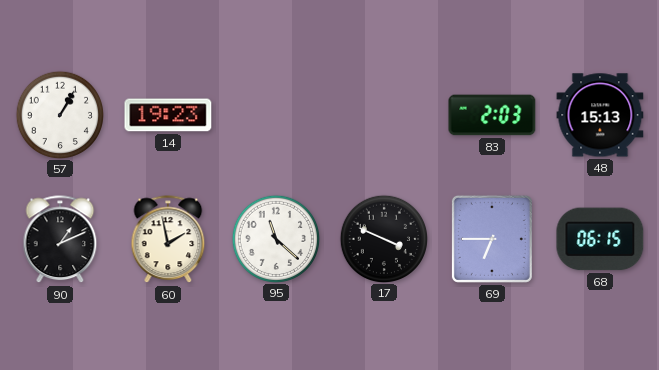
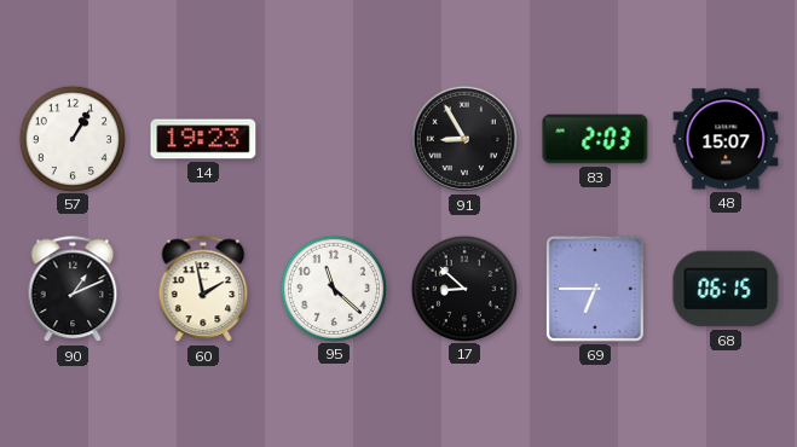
91: none -> 8:55
48: 15:13 -> 15:07
17: 3:49 -> 8:52
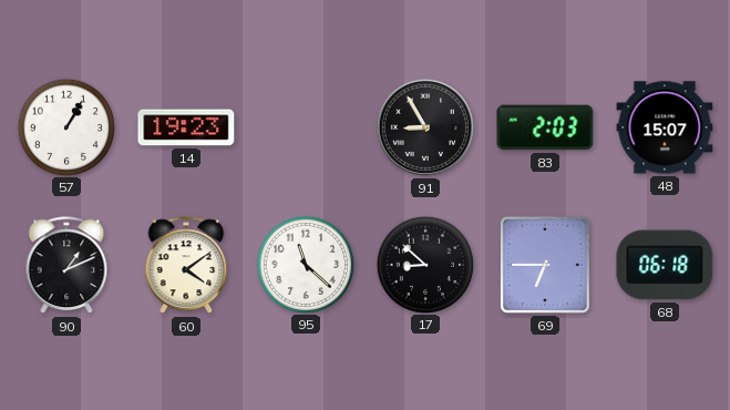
60: 1:58 -> 4:09
68: 06:15 -> 06:18
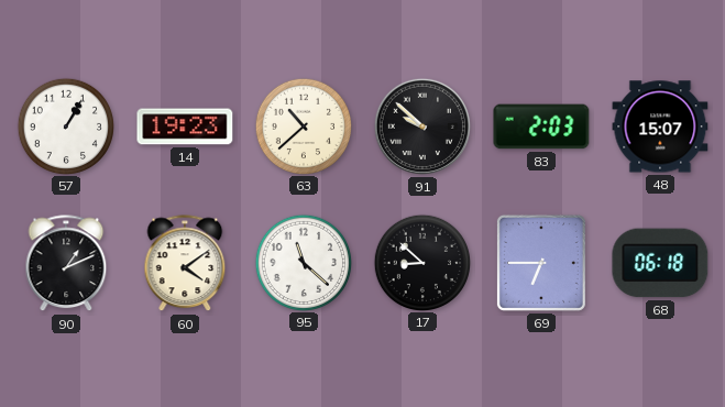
63: none -> 10:38
91: 8:55 -> 9:52
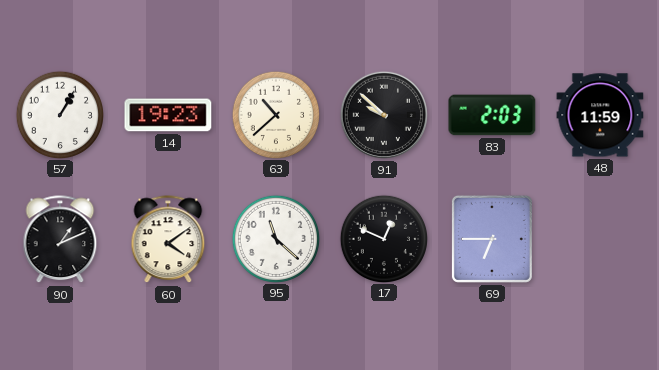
48: 15:07 -> 11:59
17: 8:52 -> 12:49
68: 06:18 -> none
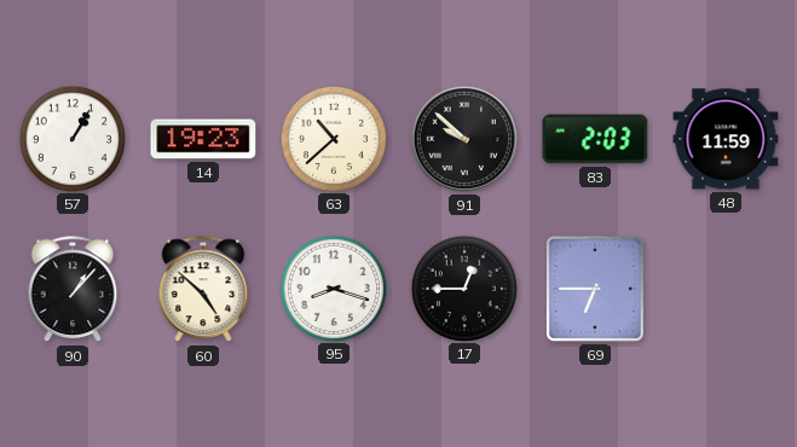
90: 1:11 -> 1:07
60: 4:09 -> 4:52
95: 11:22 -> 8:18
17: 12:49 -> 12:45
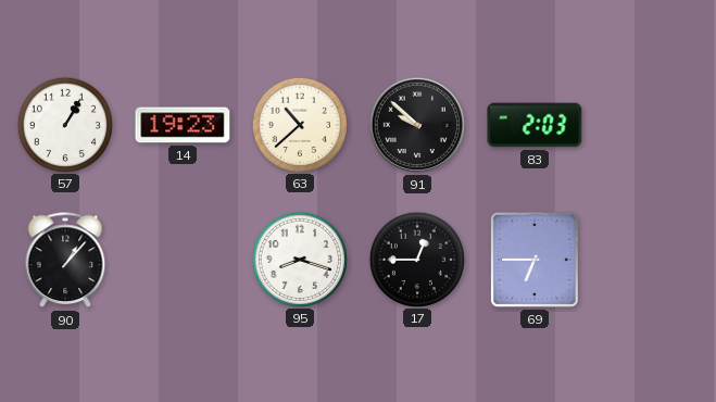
48: 11:59 -> none
60: 4:52 -> none
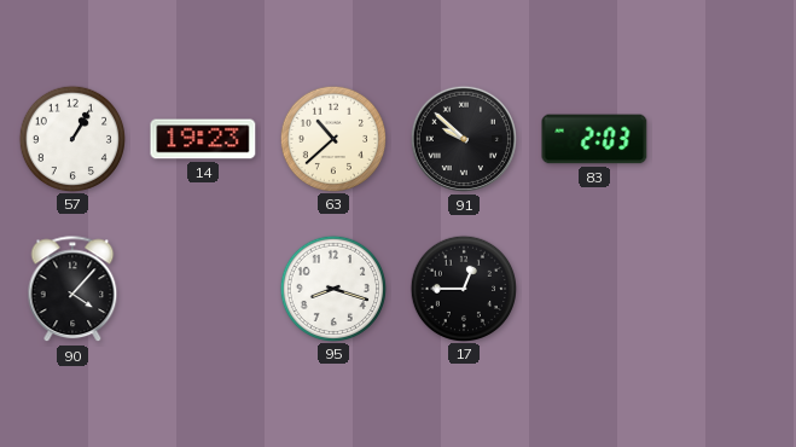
90: 1:07 -> 4:07
69: 6:45 -> none
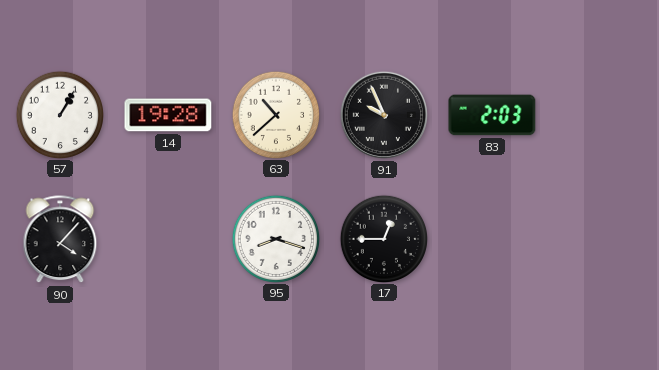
14: 19:23 -> 19:28
91: 9:52 -> 9:56
